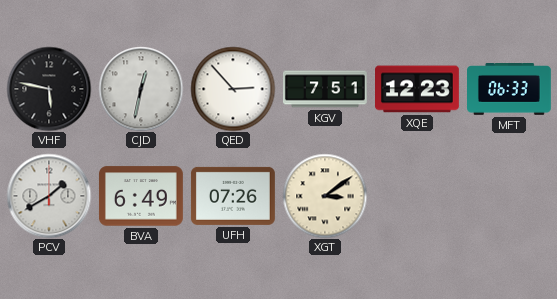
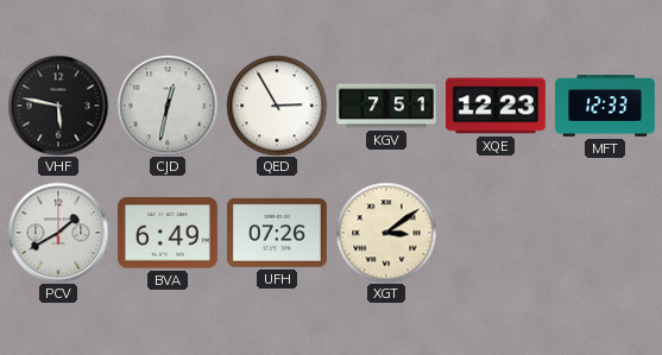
QED: 2:53 -> 2:55
MFT: 06:33 -> 12:33
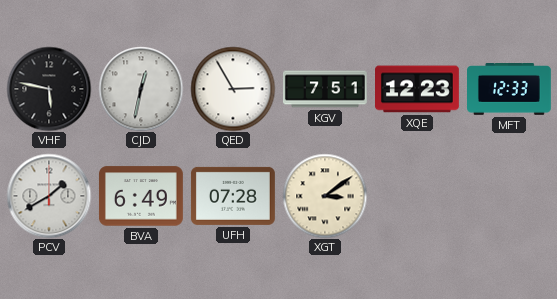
UFH: 07:26 -> 07:28
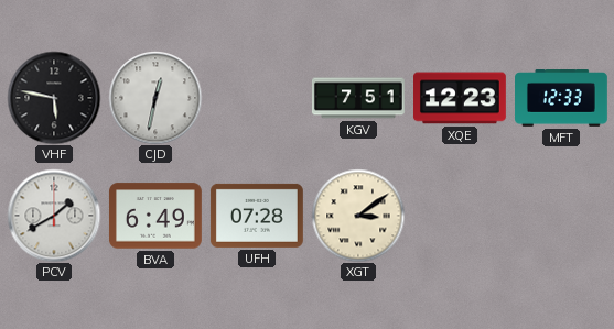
QED: 2:55 -> none
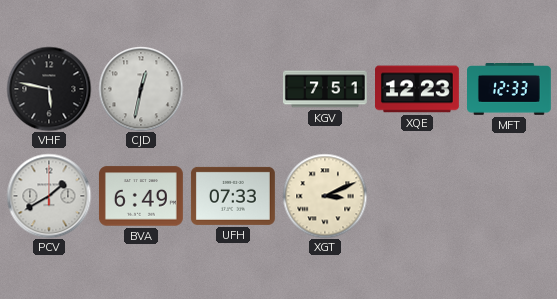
UFH: 07:28 -> 07:33
XGT: 3:09 -> 3:11
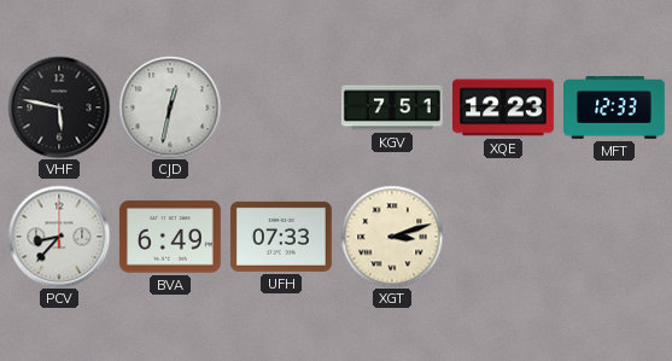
PCV: 1:40 -> 8:37
XGT: 3:11 -> 3:12
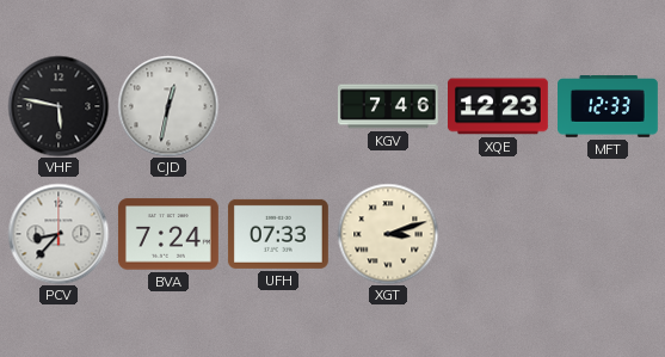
KGV: 7:51 -> 7:46
BVA: 6:49 -> 7:24
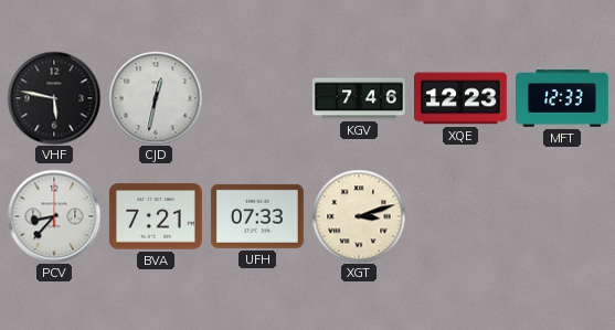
BVA: 7:24 -> 7:21
